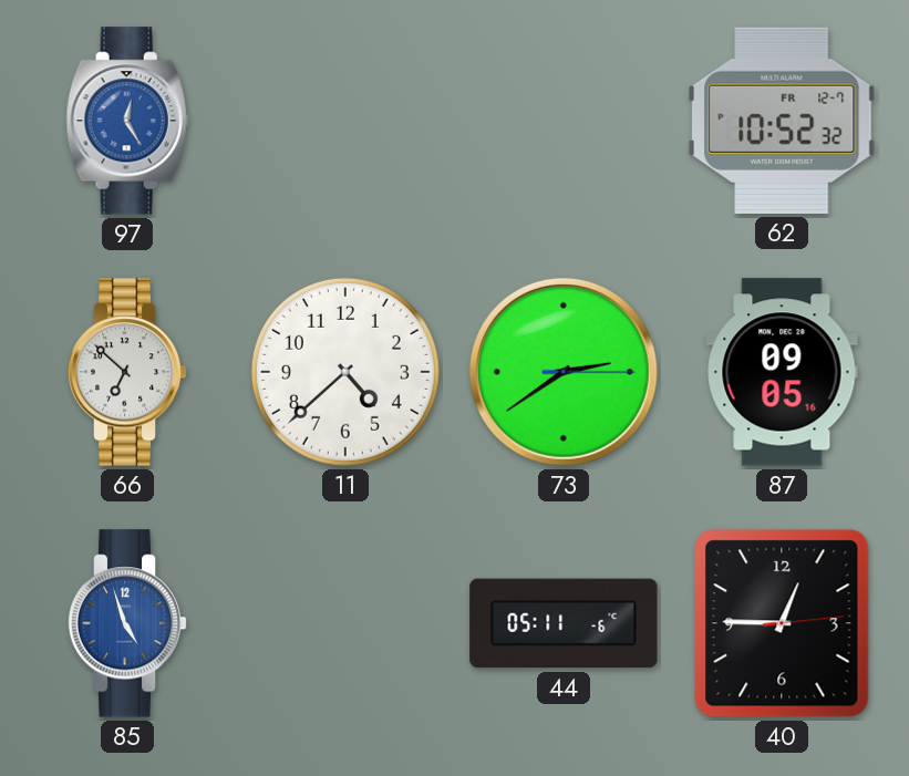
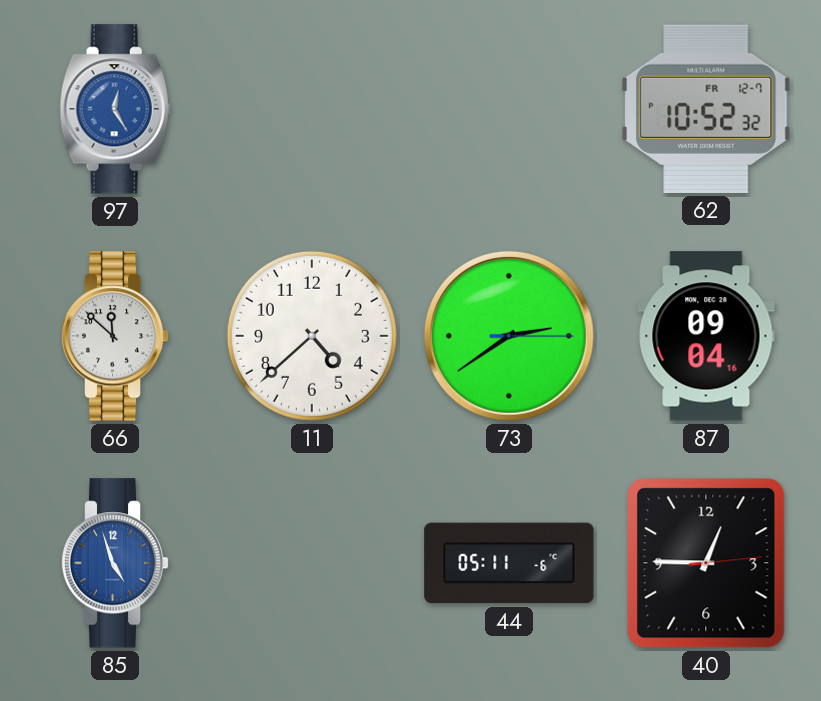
66: 6:52 -> 11:52
87: 09:05 -> 09:04
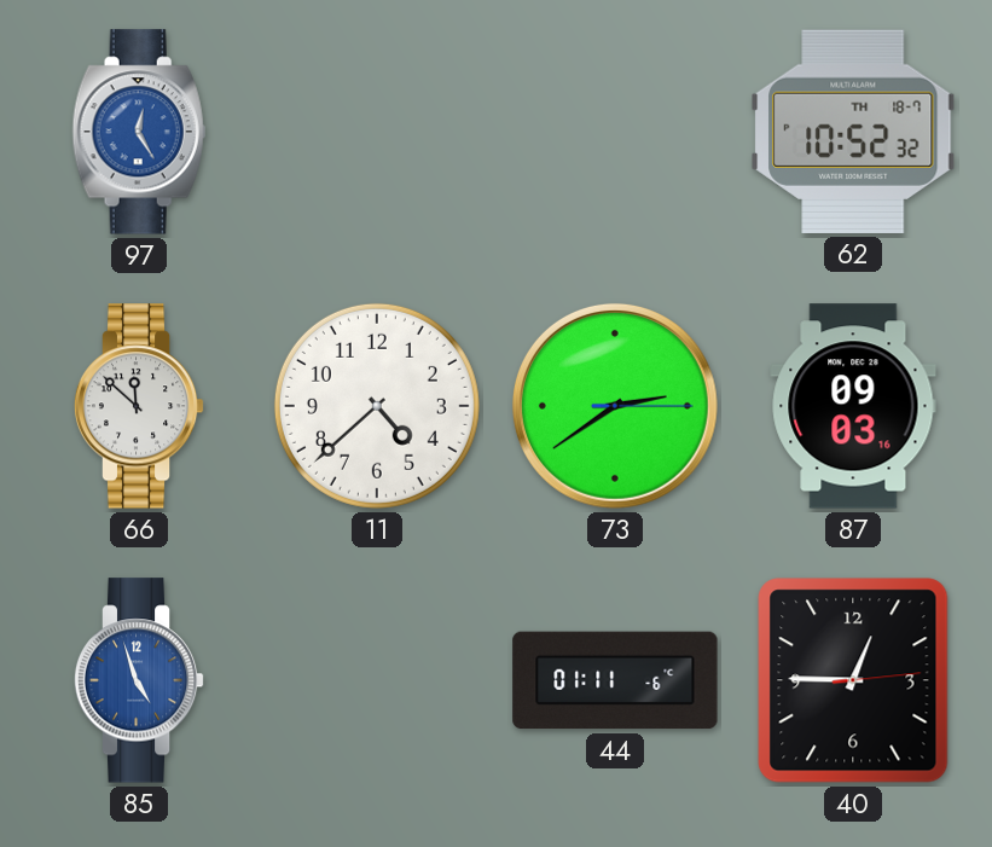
62 date: FR 12-7 -> TH 18-7
87: 09:04 -> 09:03
44: 05:11 -> 01:11
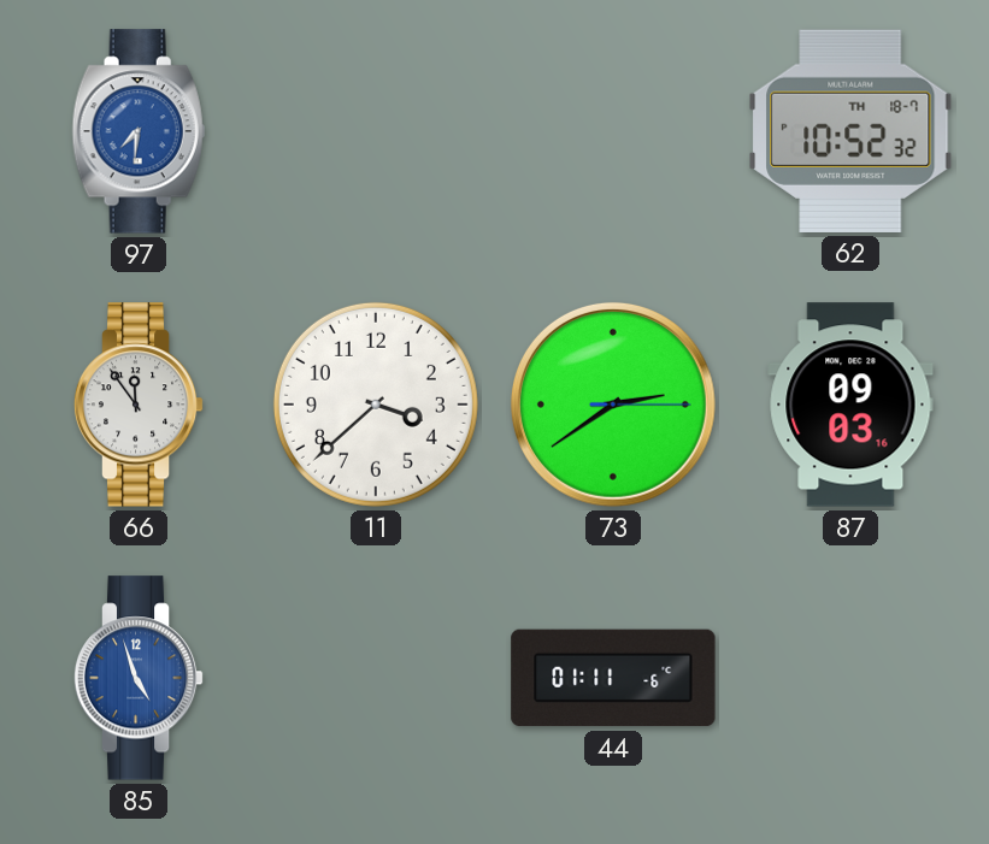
97: 12:25 -> 7:31
66: 11:52 -> 11:54
11: 4:38 -> 3:38
40: 12:45 -> none
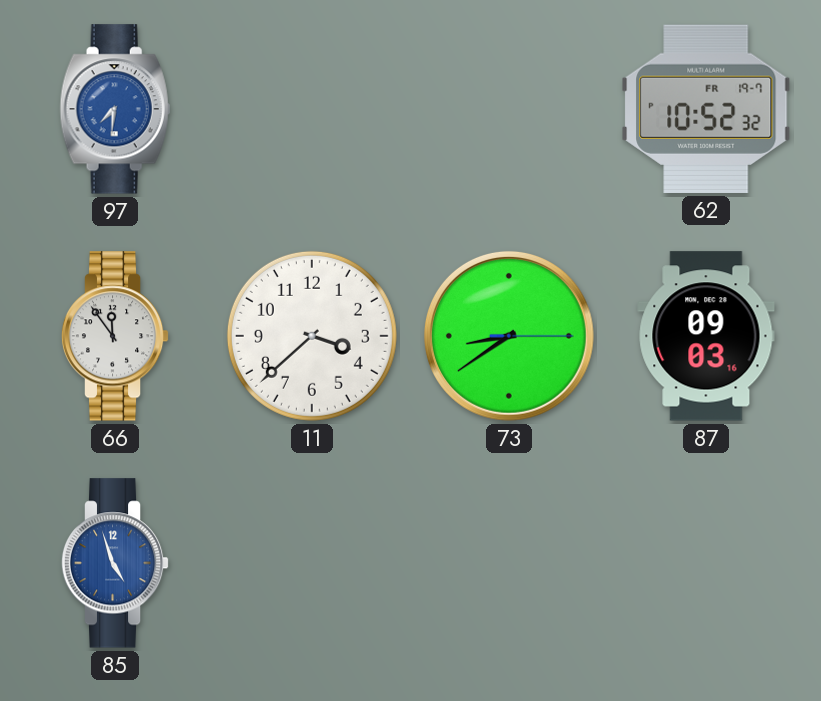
62 date: TH 18-7 -> FR 19-7
73: 2:39 -> 8:39
44: 01:11 -> none
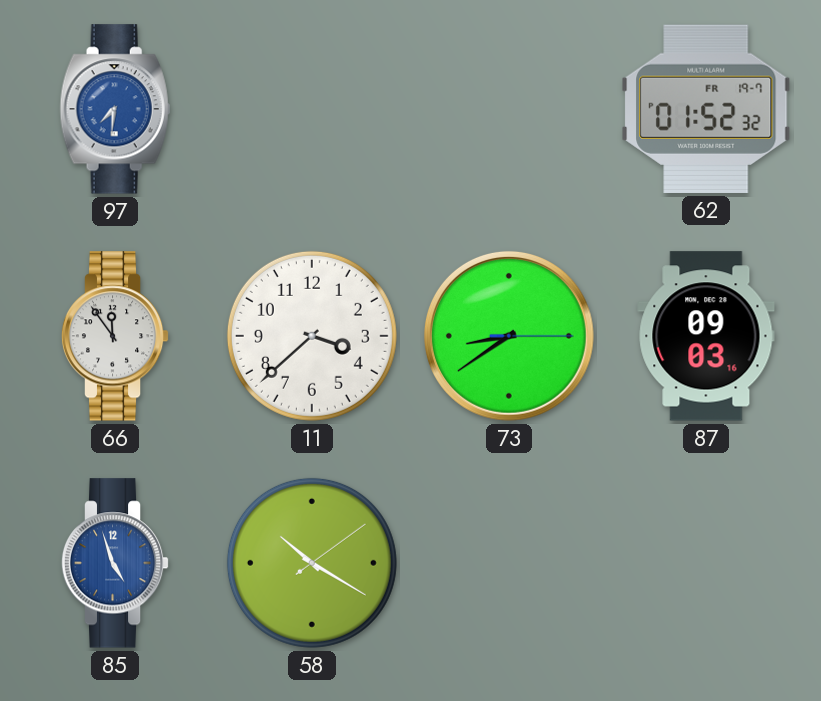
62: 10:52 -> 01:52
58: none -> 10:20
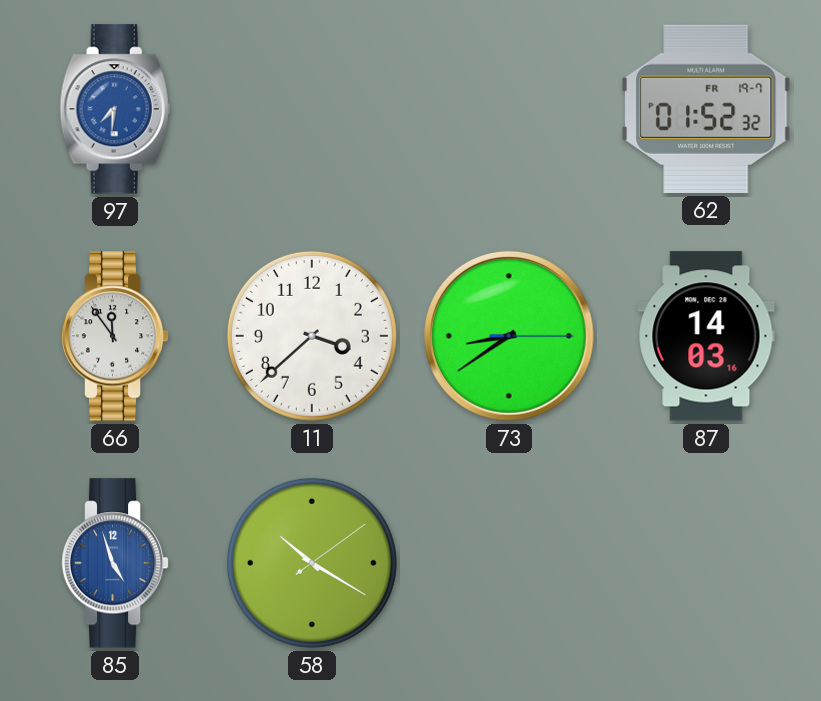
87: 09:03 -> 14:03
